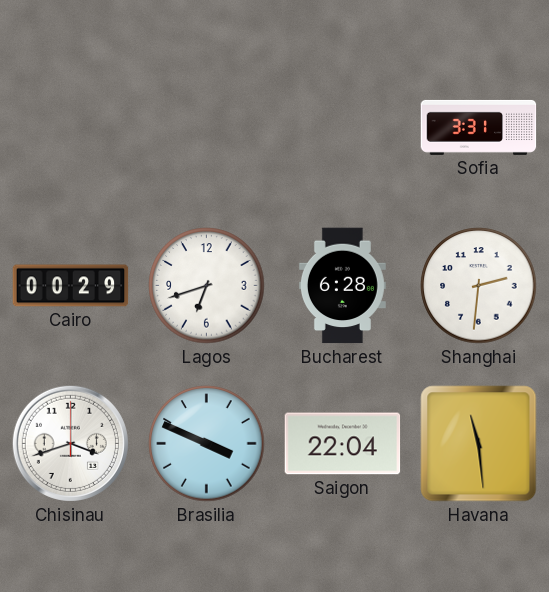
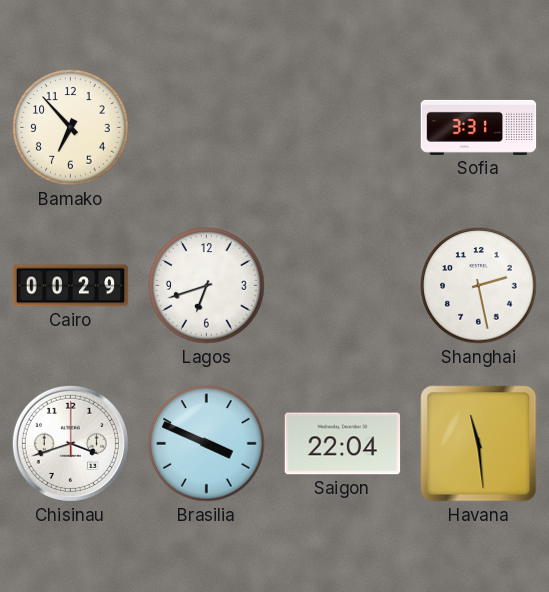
Bamako: none -> 6:53
Bucharest: 6:28 -> none
Shanghai: 2:31 -> 2:28
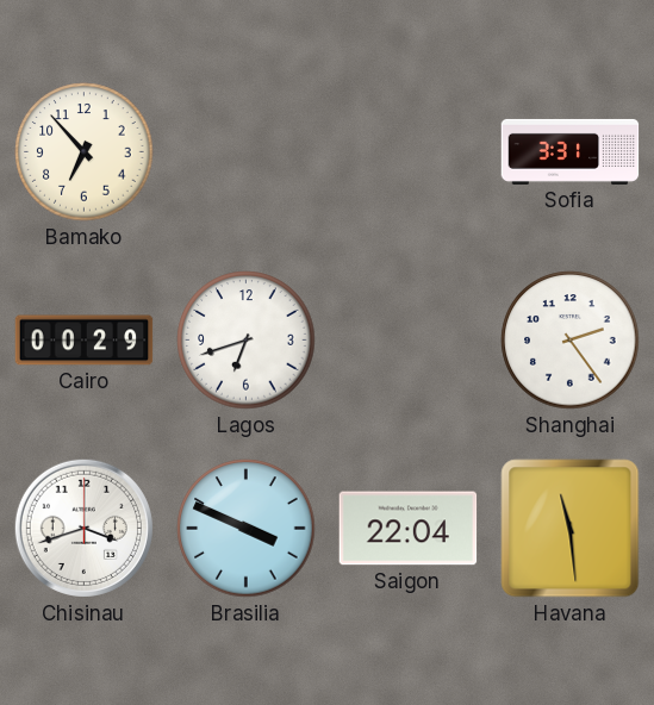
Shanghai: 2:28 -> 2:24
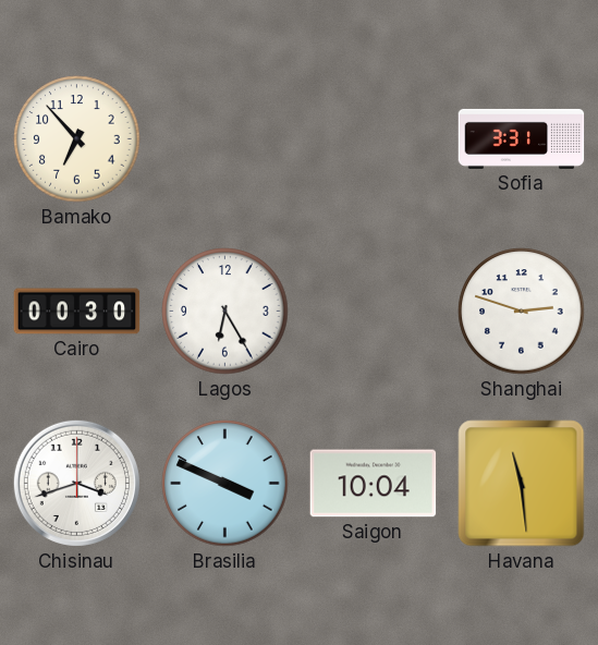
Cairo: 00:29 -> 00:30
Lagos: 6:42 -> 6:25
Shanghai: 2:24 -> 2:48
Saigon: 22:04 -> 10:04
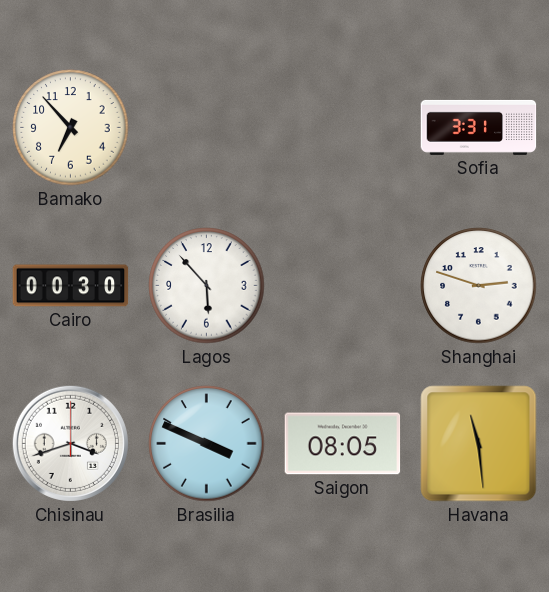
Lagos: 6:25 -> 5:53
Saigon: 10:04 -> 08:05
